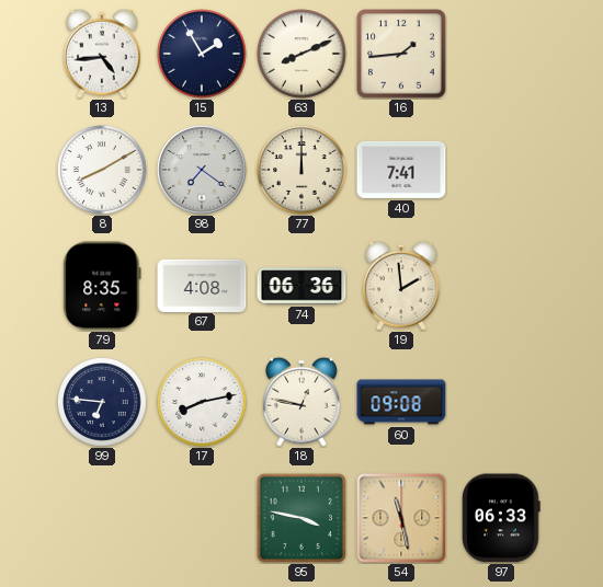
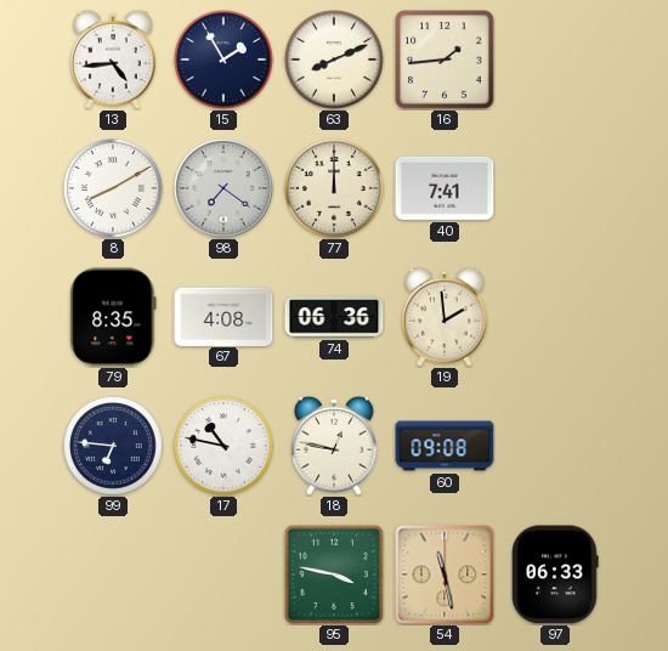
17: 8:13 -> 10:47
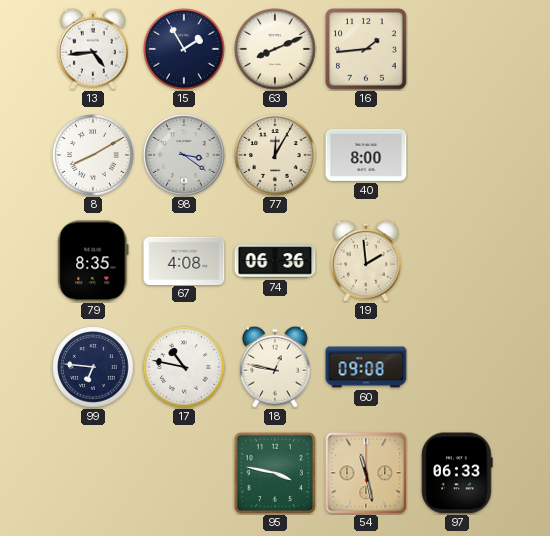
98: 7:21 -> 3:21
77: 12:00 -> 12:05
40: 7:41 -> 8:00
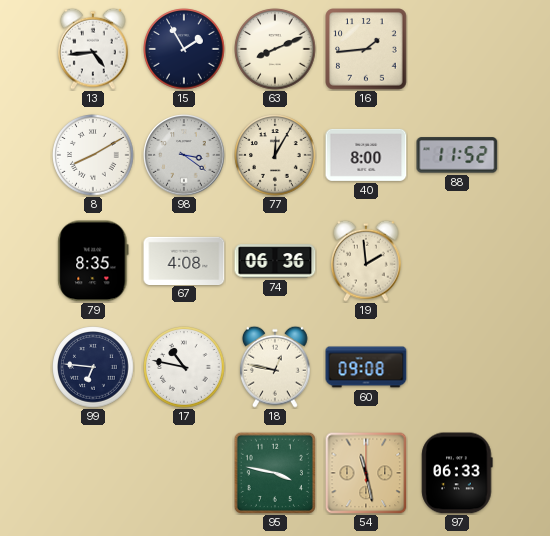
88: none -> 11:52
